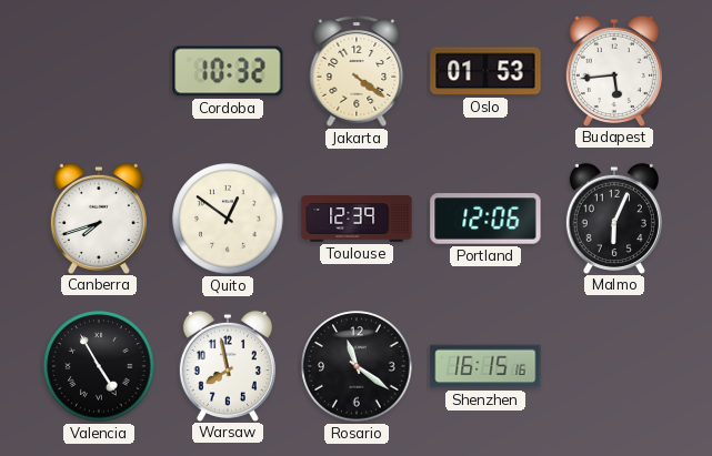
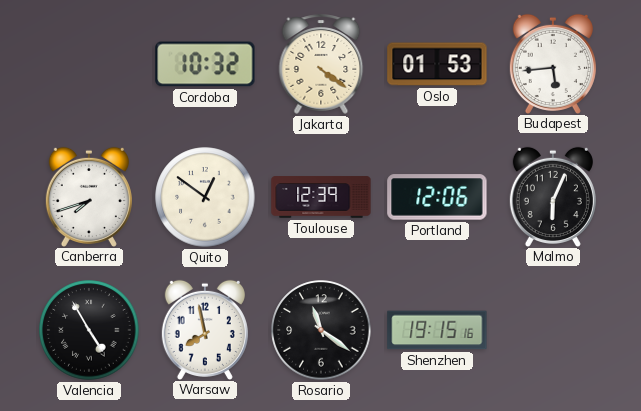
Shenzhen: 16:15 -> 19:15
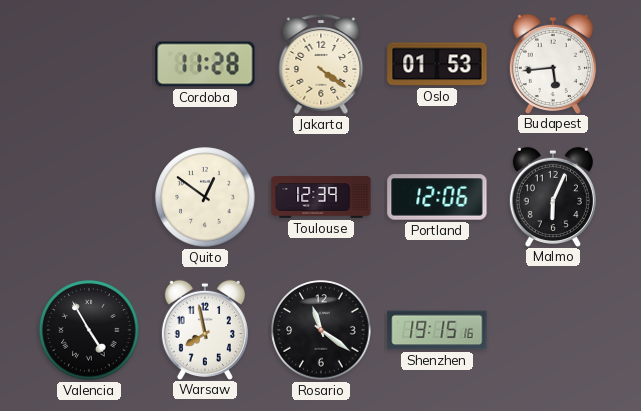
Cordoba: 10:32 -> 11:28
Canberra: 7:42 -> none
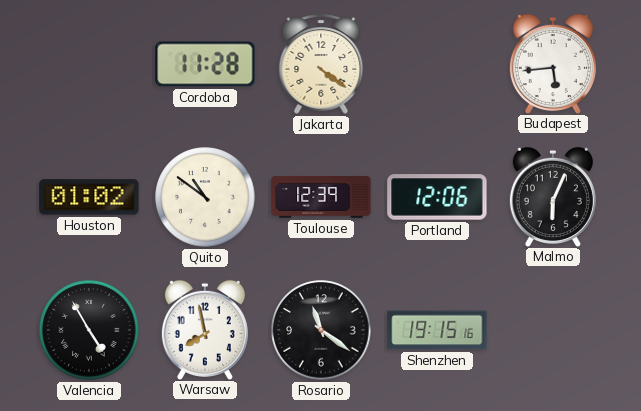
Oslo: 01:53 -> none
Houston: none -> 01:02
Quito: 12:51 -> 10:51
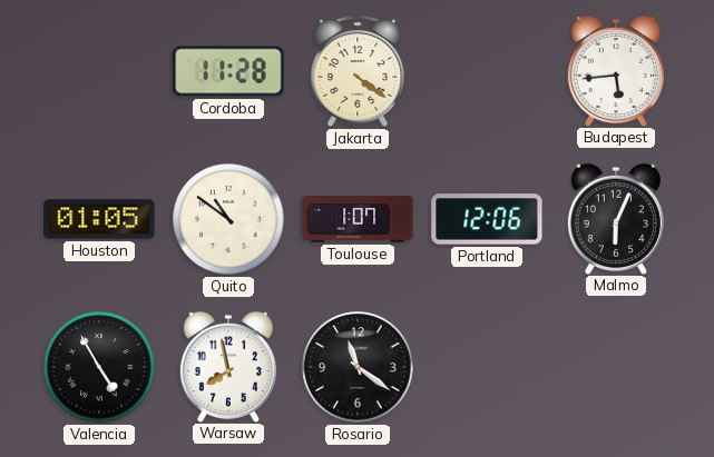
Houston: 01:02 -> 01:05
Toulouse: 12:39 -> 1:07
Shenzhen: 19:15 -> none
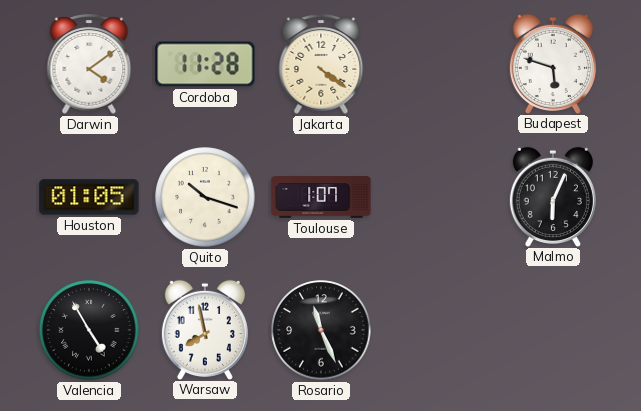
Darwin: none -> 4:09
Budapest: 5:44 -> 5:48
Quito: 10:51 -> 10:18
Portland: 12:06 -> none
Rosario: 11:21 -> 11:26
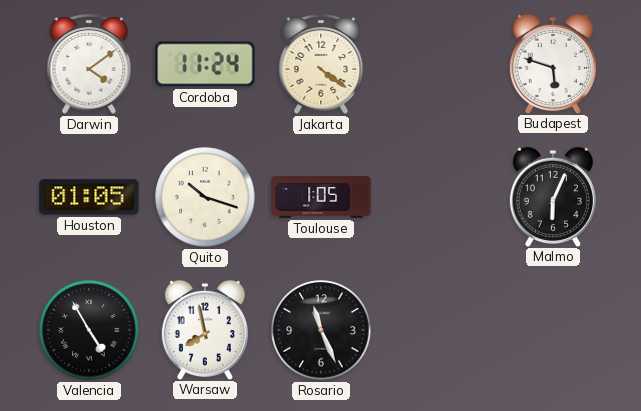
Cordoba: 11:28 -> 11:24
Toulouse: 1:07 -> 1:05
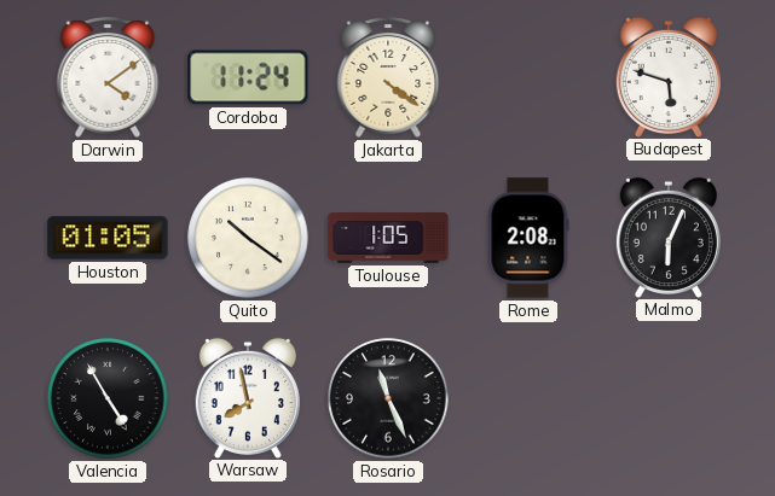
Quito: 10:18 -> 10:21
Rome: none -> 2:08
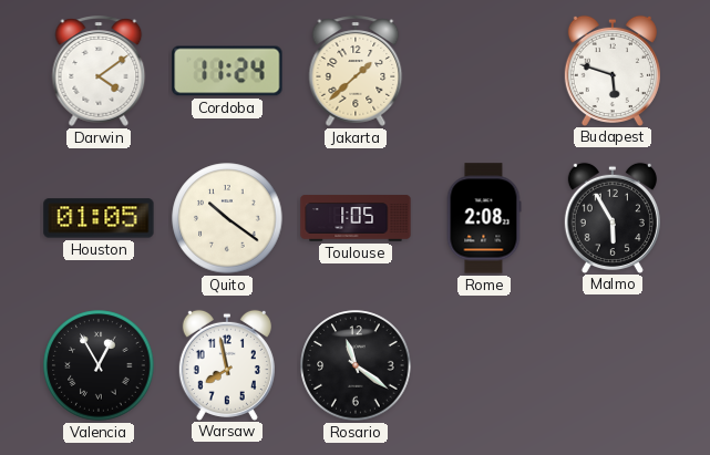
Jakarta: 4:21 -> 1:38
Malmo: 6:04 -> 5:55
Valencia: 4:55 -> 12:55
Rosario: 11:26 -> 11:21
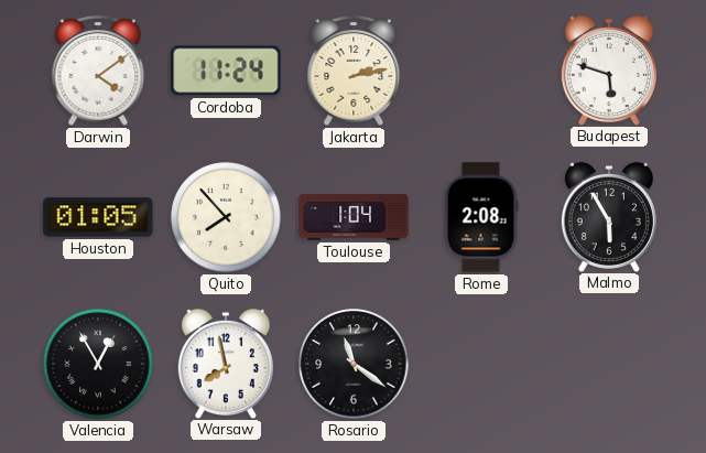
Jakarta: 1:38 -> 2:13
Quito: 10:21 -> 7:53
Toulouse: 1:05 -> 1:04
